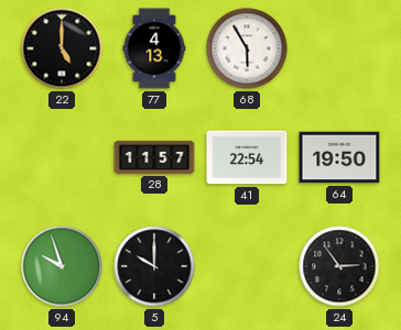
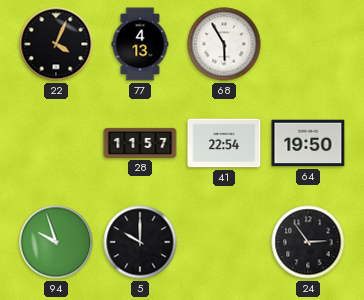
22: 5:00 -> 4:04
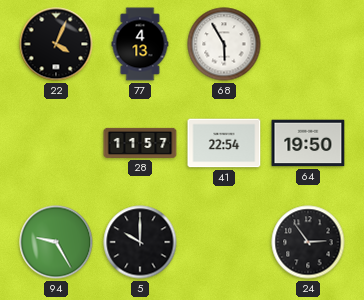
94: 9:57 -> 9:25
